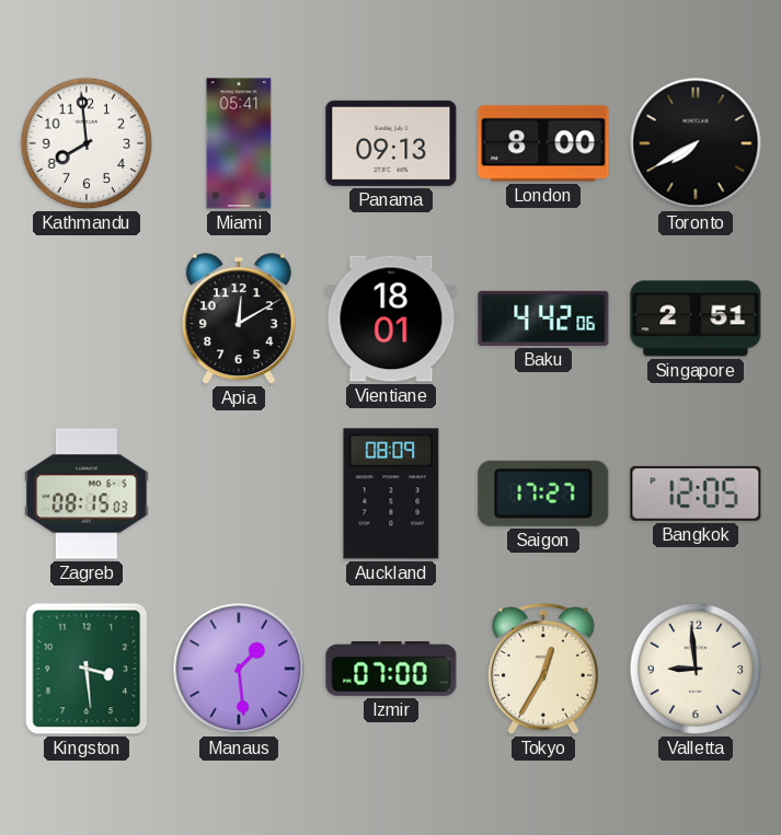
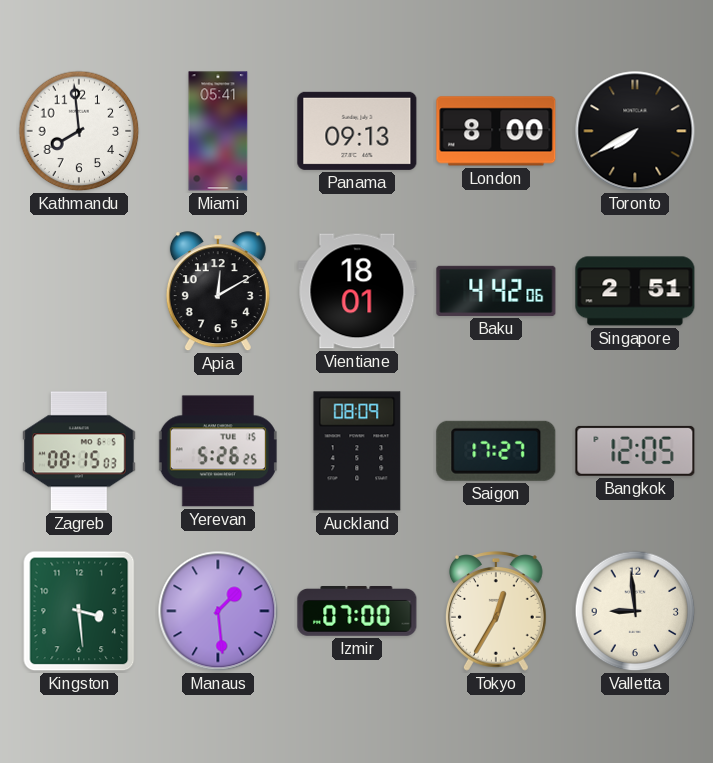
Yerevan: none -> 5:26
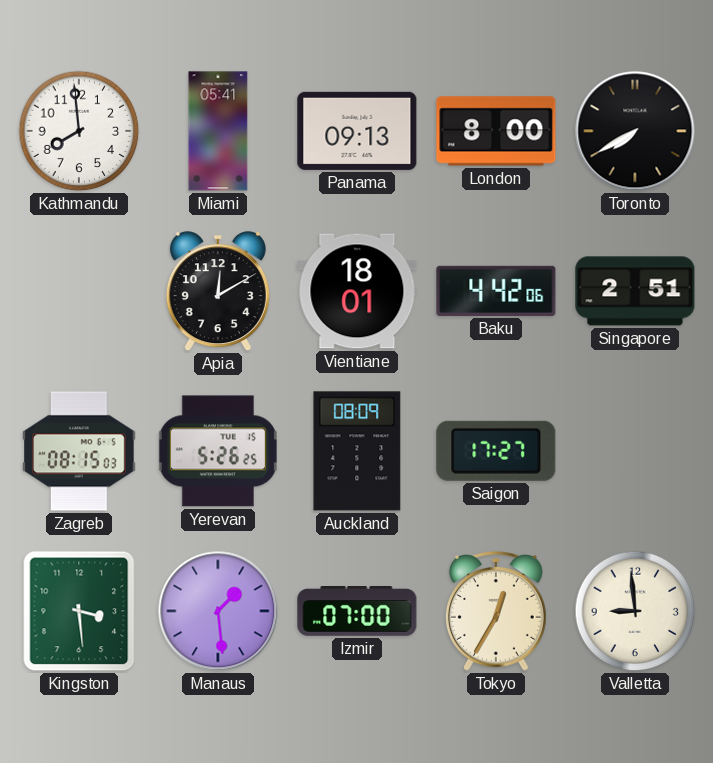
Bangkok: 12:05 -> none
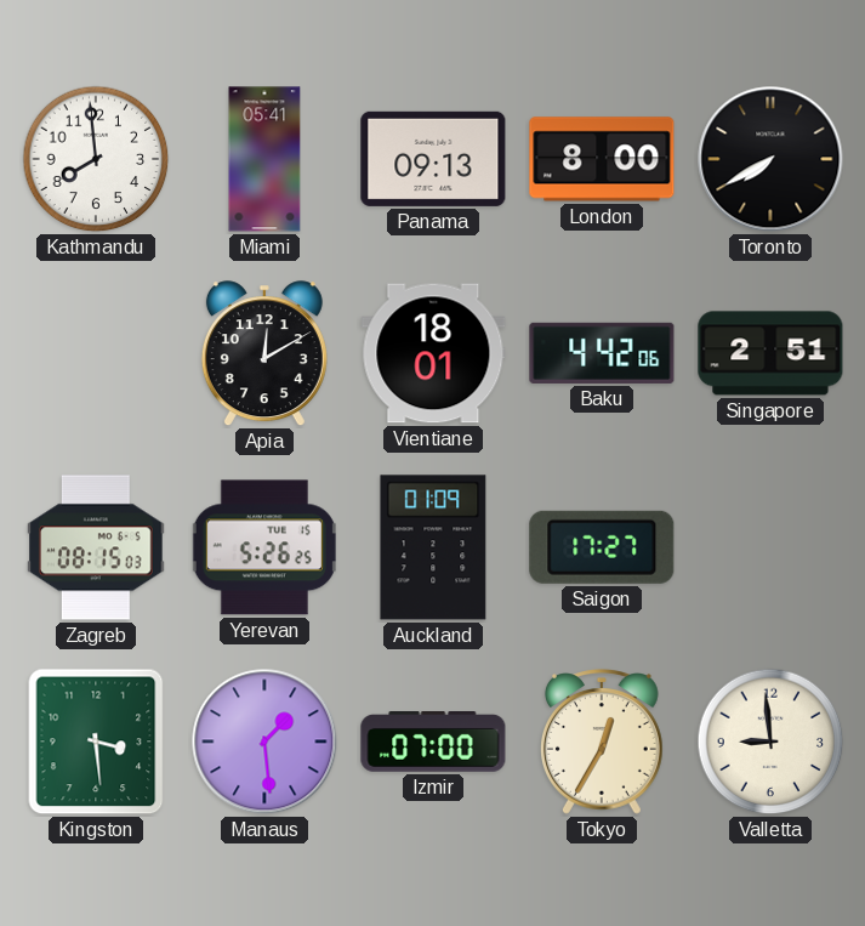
Auckland: 08:09 -> 01:09
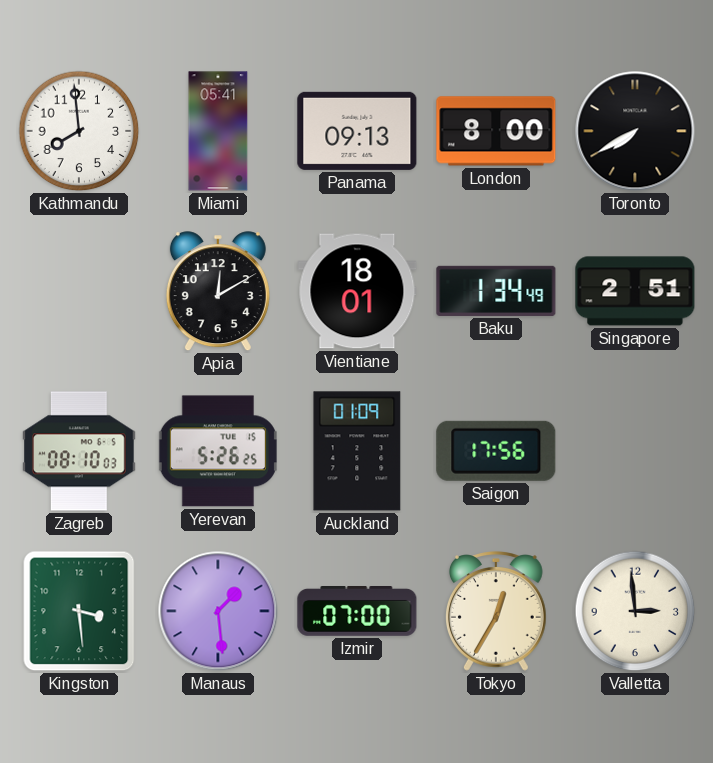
Baku: 4:42 -> 1:34
Zagreb: 08:15 -> 08:10
Saigon: 17:27 -> 17:56
Valletta: 8:59 -> 2:59
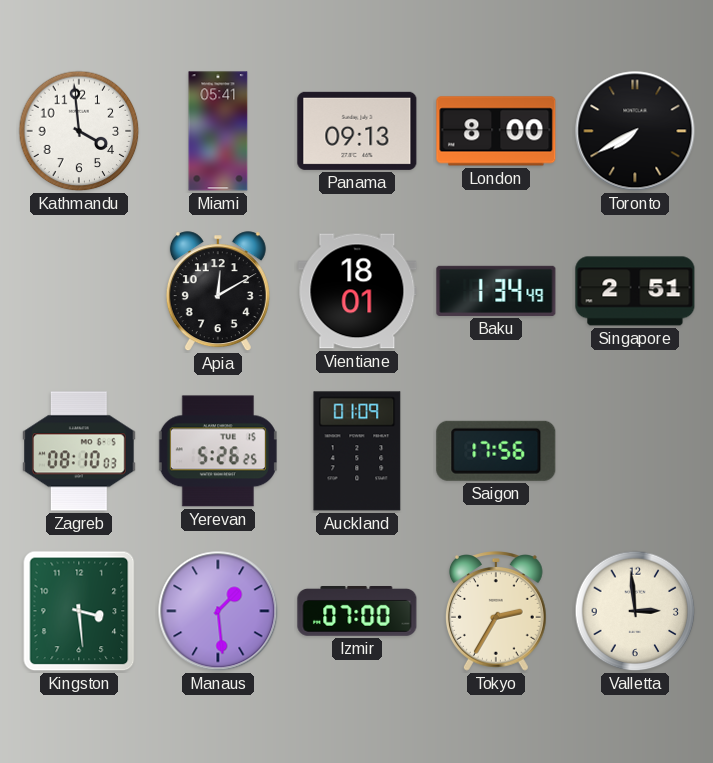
Kathmandu: 7:59 -> 3:59
Tokyo: 12:35 -> 2:35
